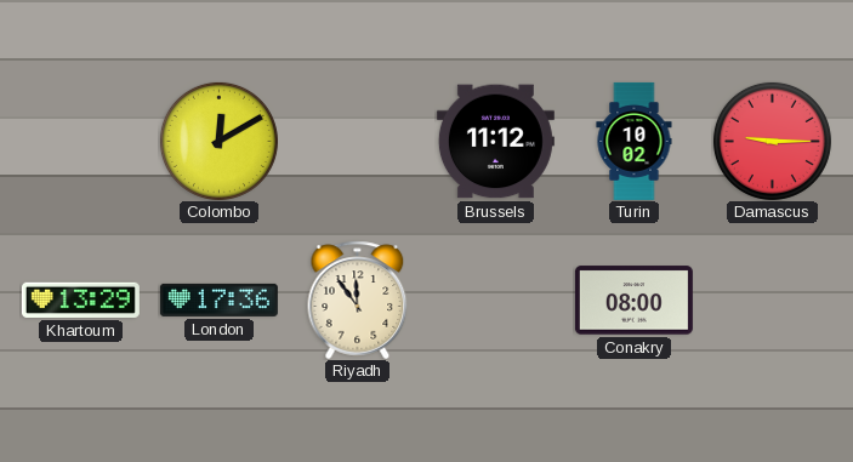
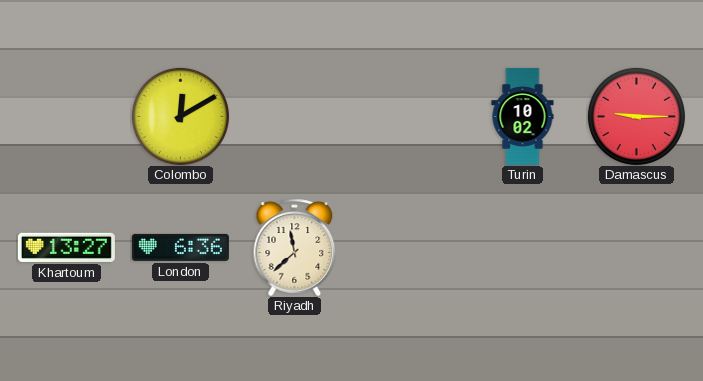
Brussels: 11:12 -> none
Khartoum: 13:29 -> 13:27
London: 17:36 -> 6:36
Riyadh: 11:54 -> 11:38
Conakry: 08:00 -> none
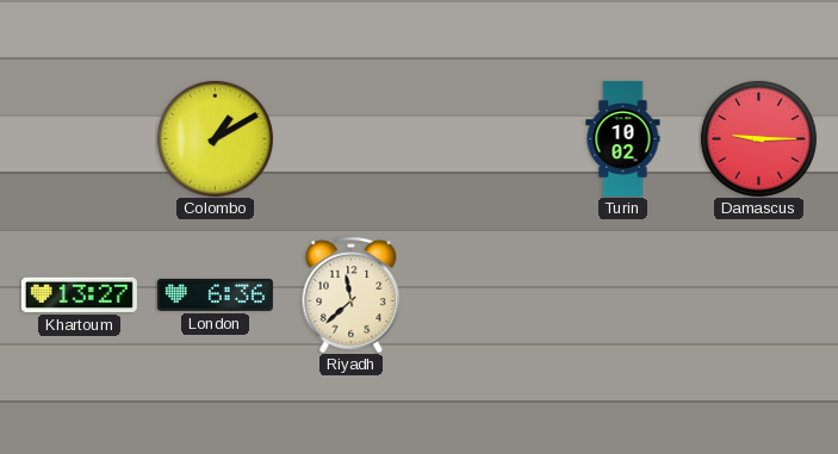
Colombo: 12:10 -> 1:10
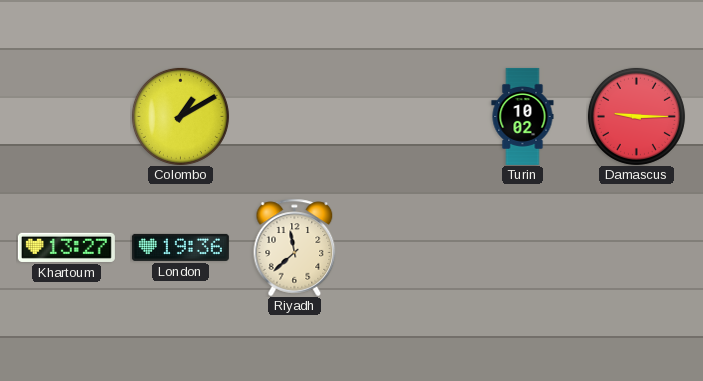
London: 6:36 -> 19:36
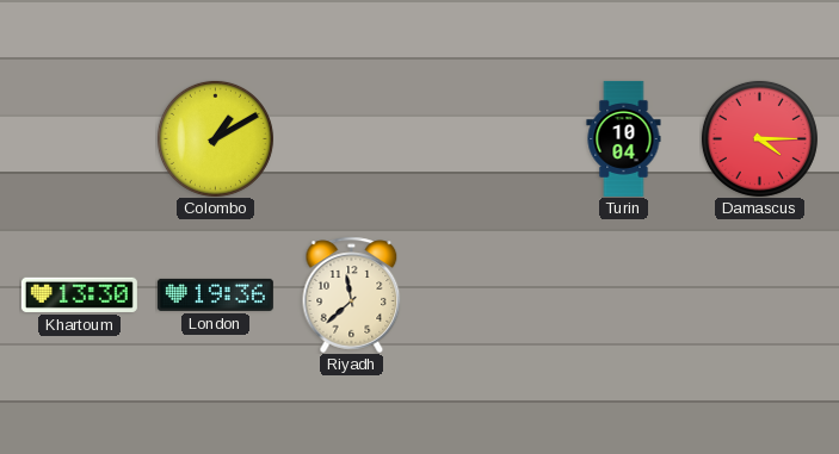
Turin: 10:02 -> 10:04
Damascus: 9:15 -> 4:15
Khartoum: 13:27 -> 13:30
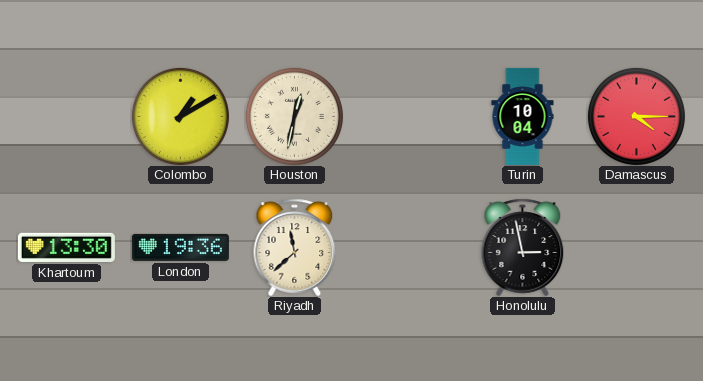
Houston: none -> 12:32
Honolulu: none -> 2:58
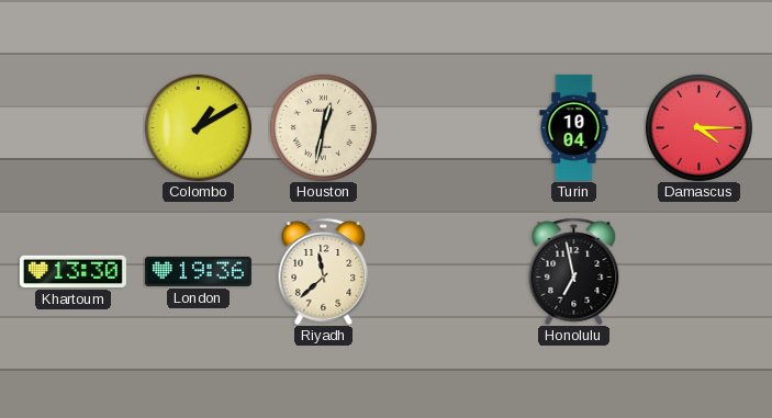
Honolulu: 2:58 -> 6:58
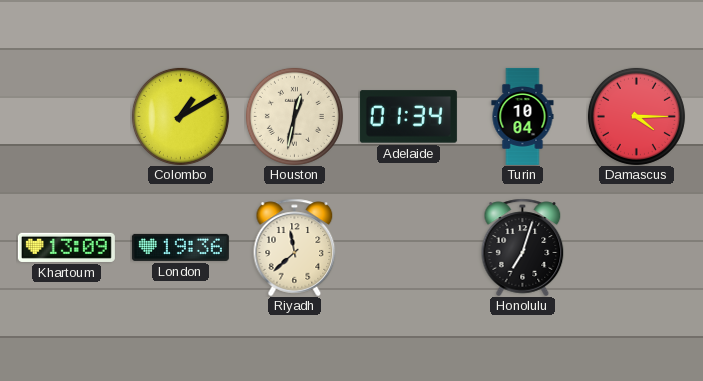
Adelaide: none -> 01:34
Khartoum: 13:30 -> 13:09
Honolulu: 6:58 -> 7:03
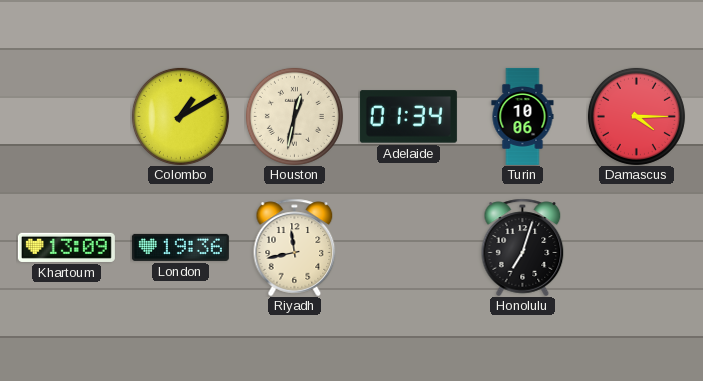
Turin: 10:04 -> 10:06
Riyadh: 11:38 -> 11:43
